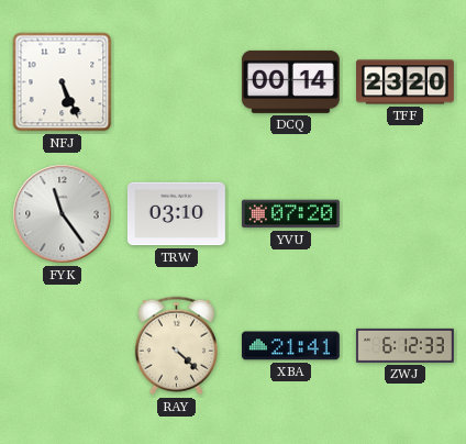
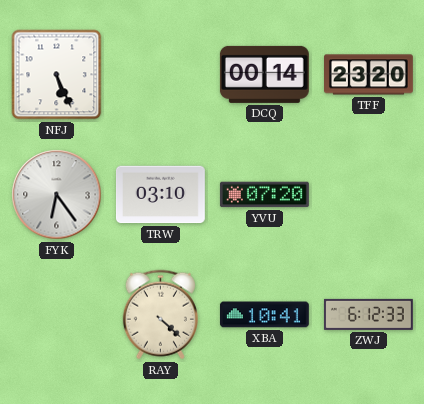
FYK: 11:24 -> 6:24
XBA: 21:41 -> 10:41
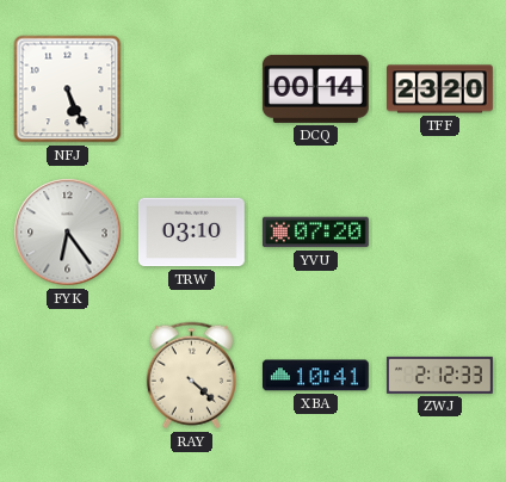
ZWJ: 6:12 -> 2:12
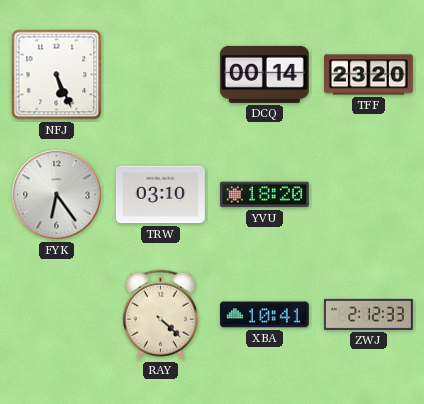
YVU: 07:20 -> 18:20
